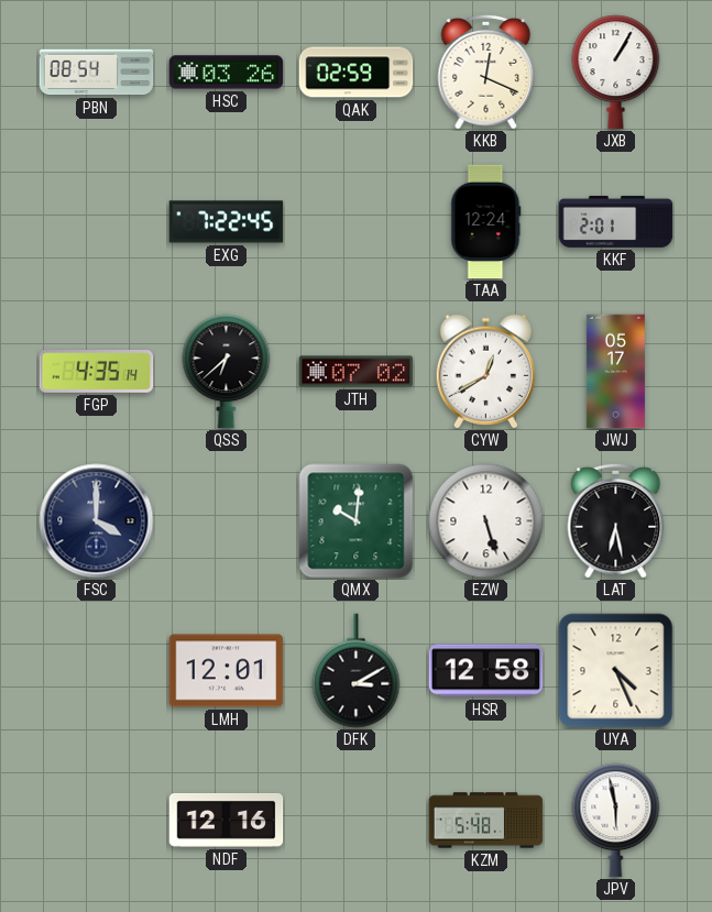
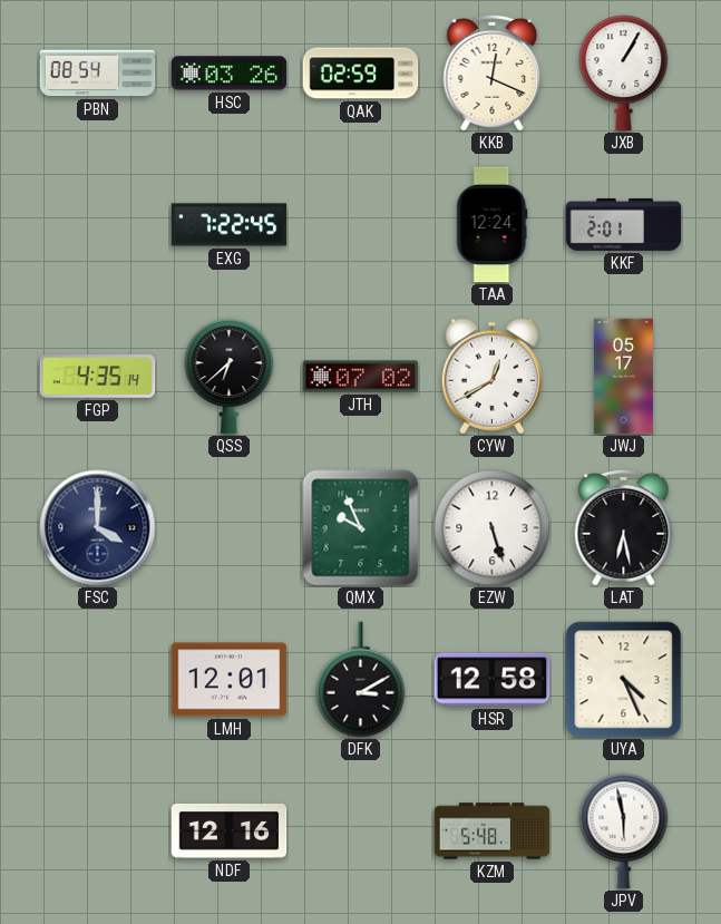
QMX: 10:01 -> 9:56
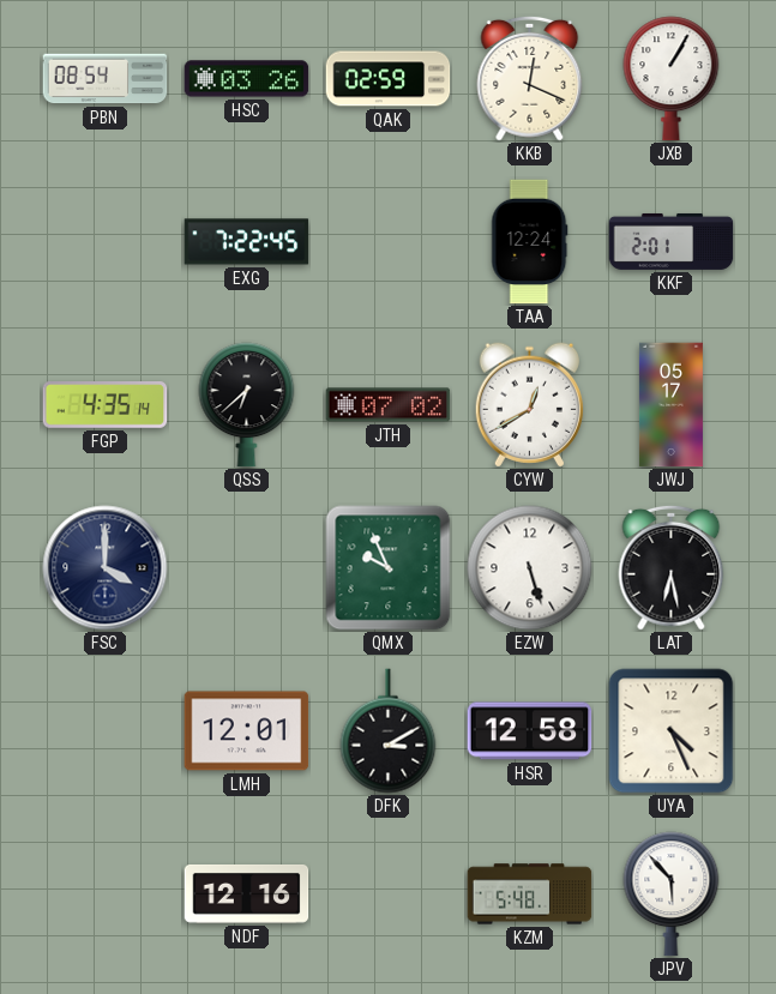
JPV: 5:58 -> 5:53
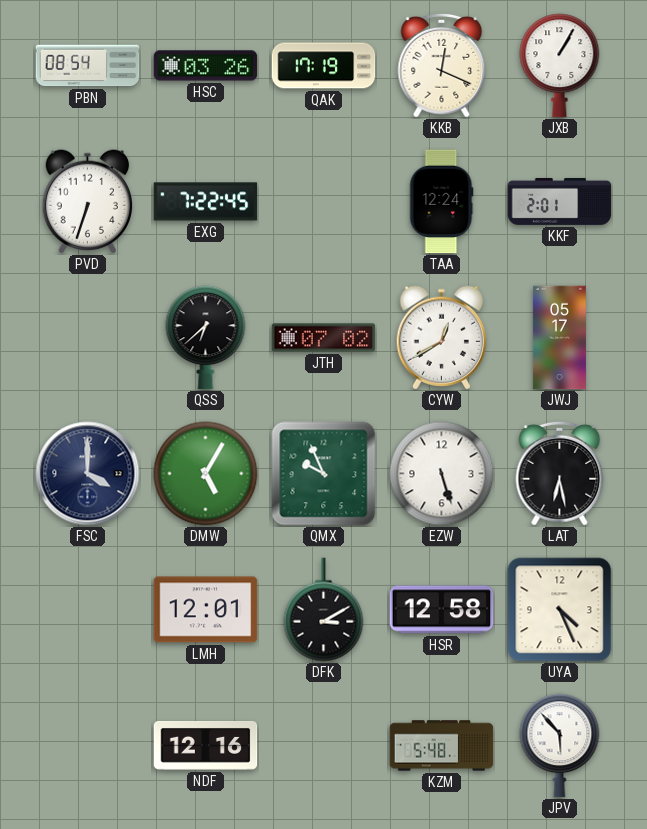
QAK: 02:59 -> 17:19
PVD: none -> 6:33
FGP: 4:35 -> none
DMW: none -> 5:05
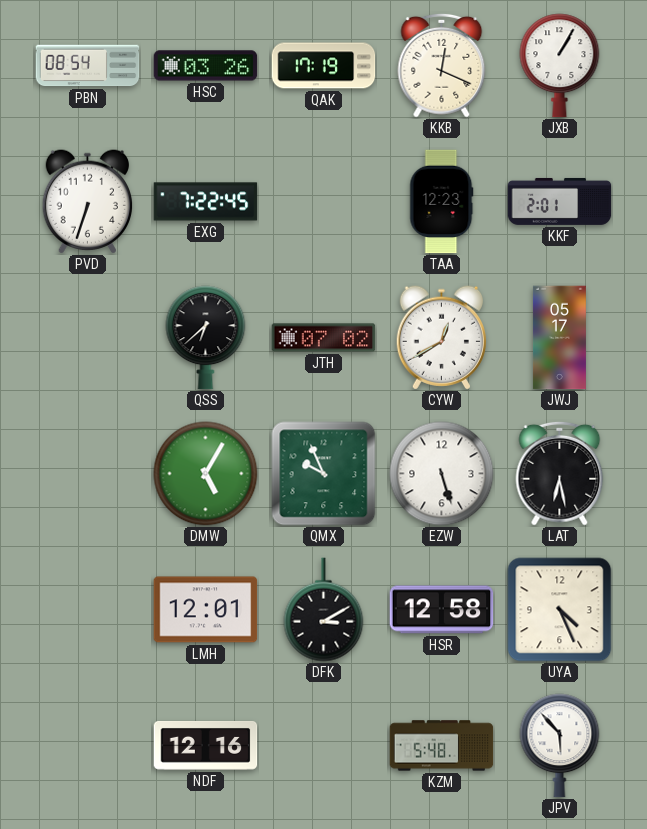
TAA: 12:24 -> 12:23
FSC: 4:00 -> none
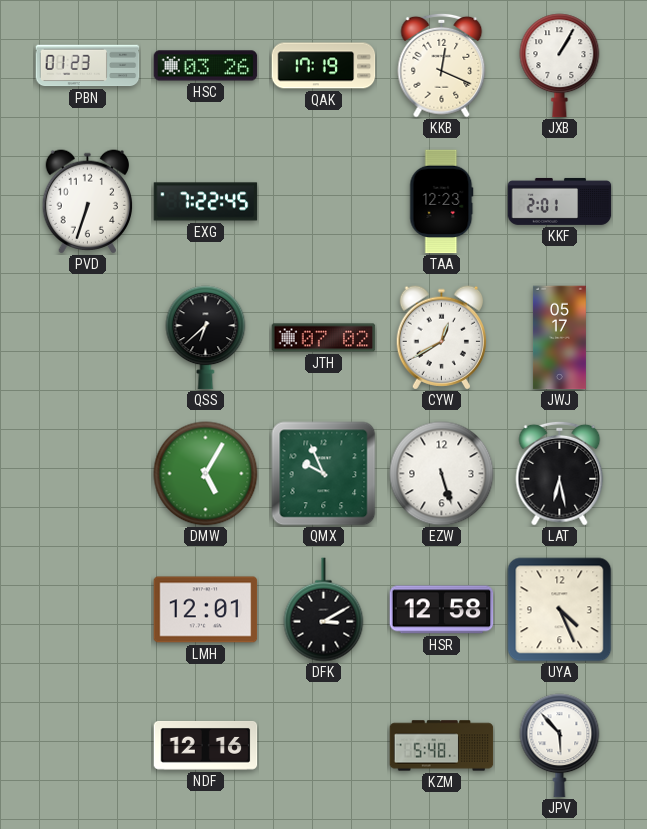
PBN: 08:54 -> 01:23
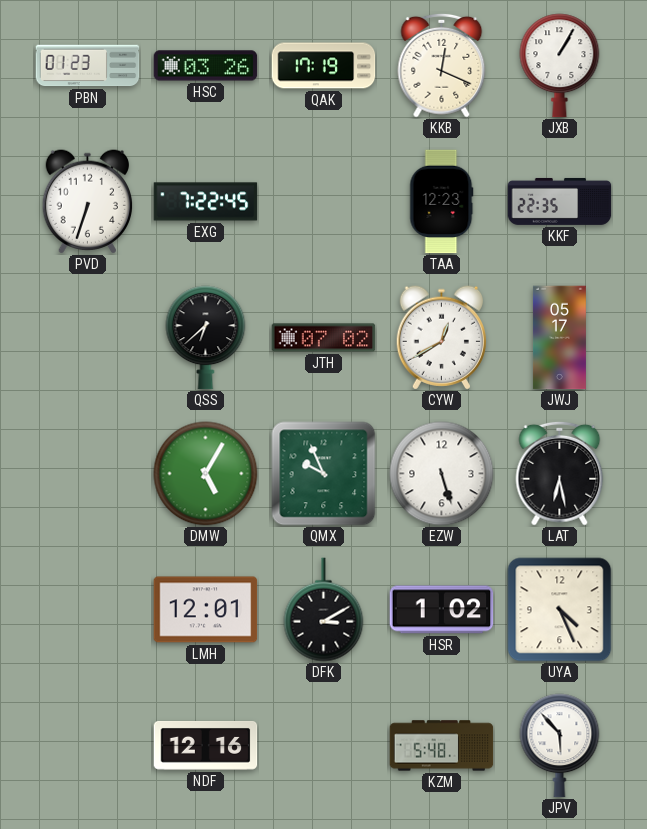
KKF: 2:01 -> 22:35
HSR: 12:58 -> 1:02
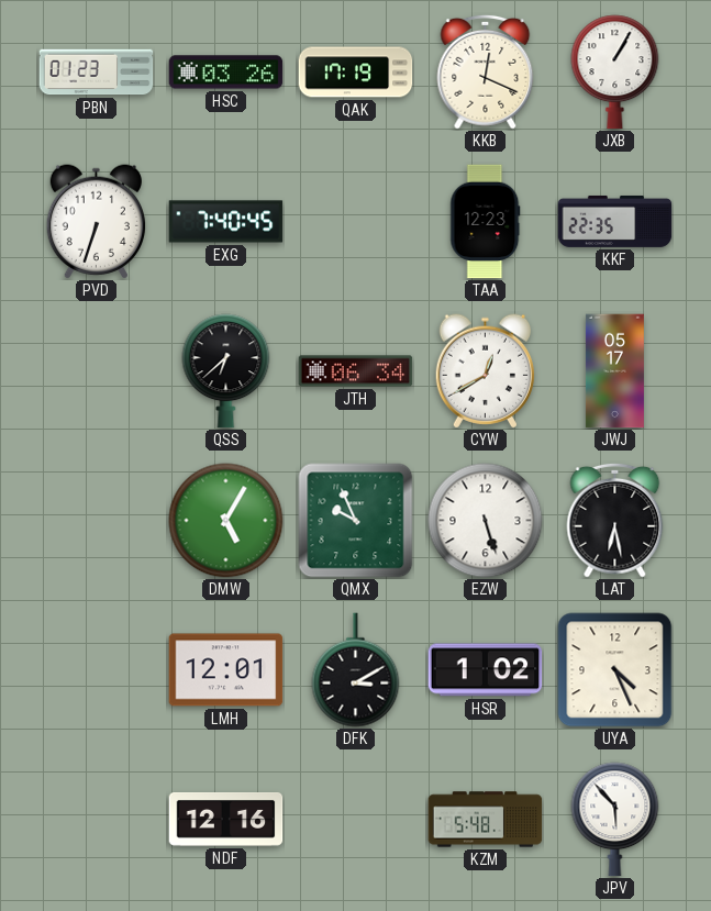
EXG: 7:22 -> 7:40
JTH: 07:02 -> 06:34
